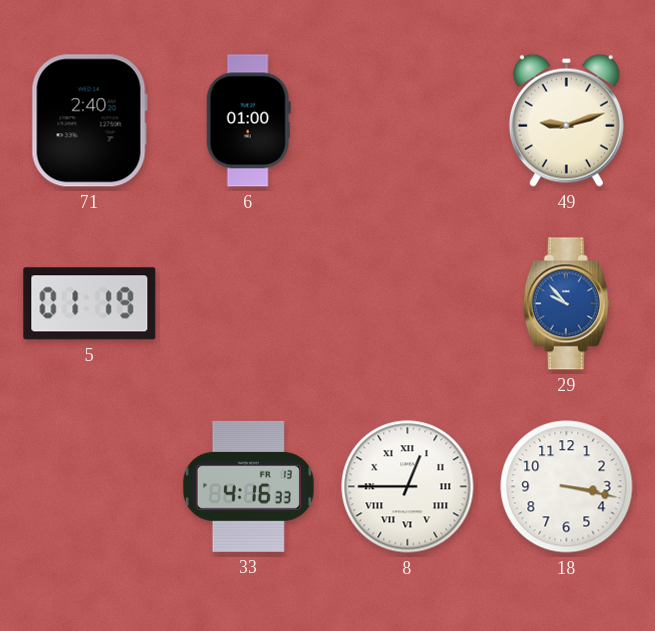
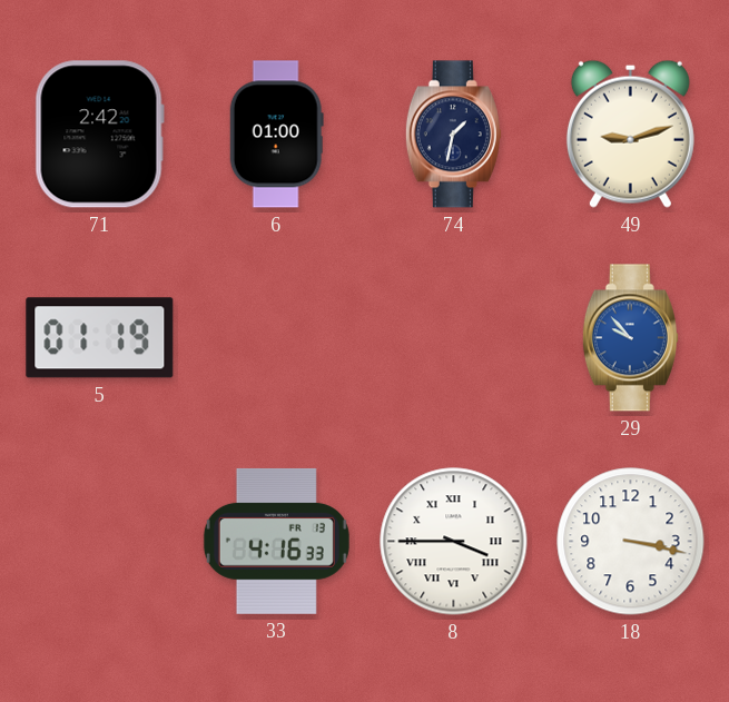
71: 2:40 -> 2:42
74: none -> 1:32
8: 12:45 -> 3:45
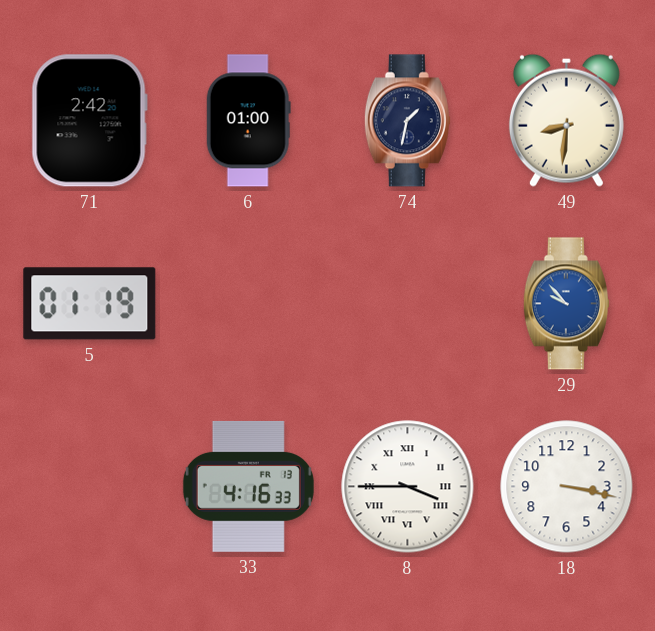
49: 9:12 -> 8:31
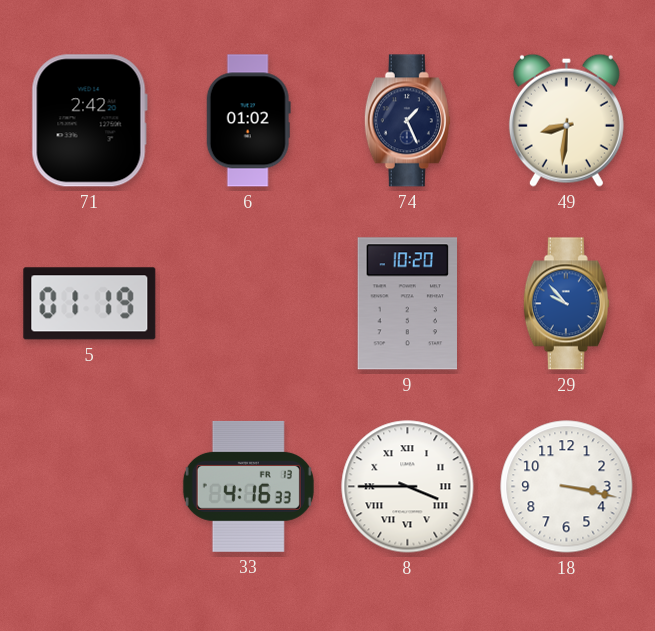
6: 01:00 -> 01:02
74: 1:32 -> 1:26
9: none -> 10:20
